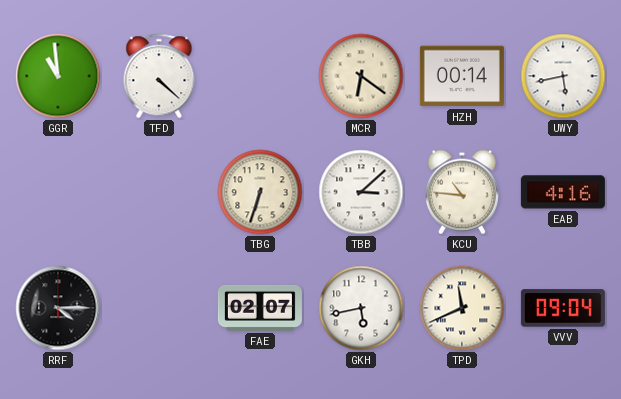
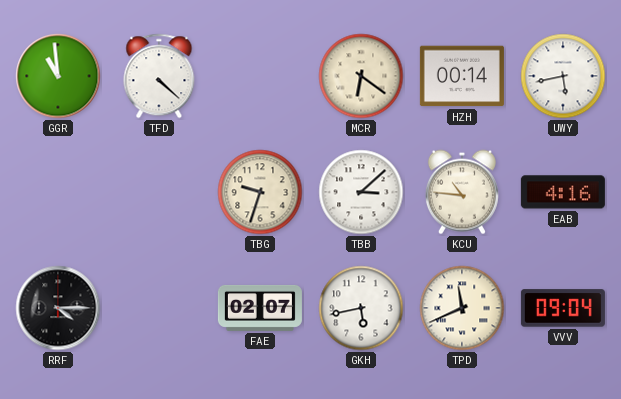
TBG: 6:33 -> 9:33
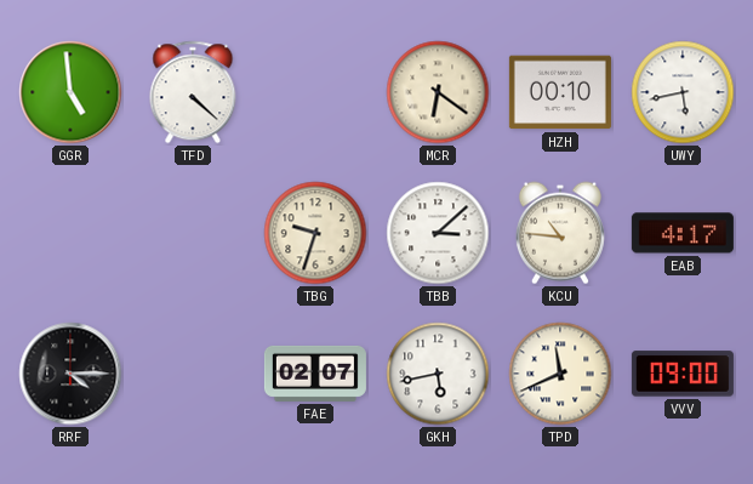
GGR: 10:59 -> 4:59
HZH: 00:14 -> 00:10
EAB: 4:16 -> 4:17
VVV: 09:04 -> 09:00
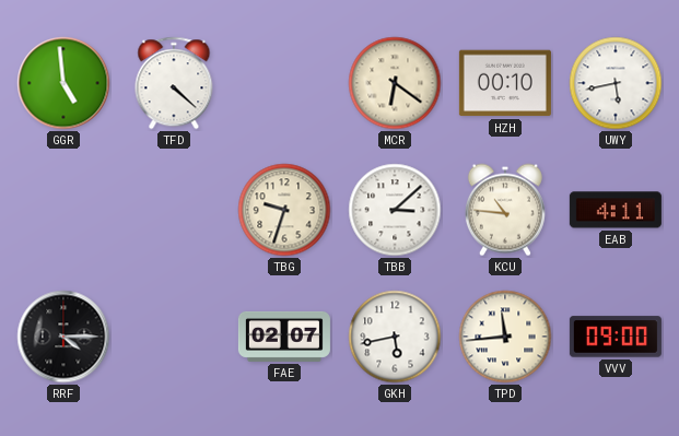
EAB: 4:17 -> 4:11
TPD: 11:41 -> 11:44
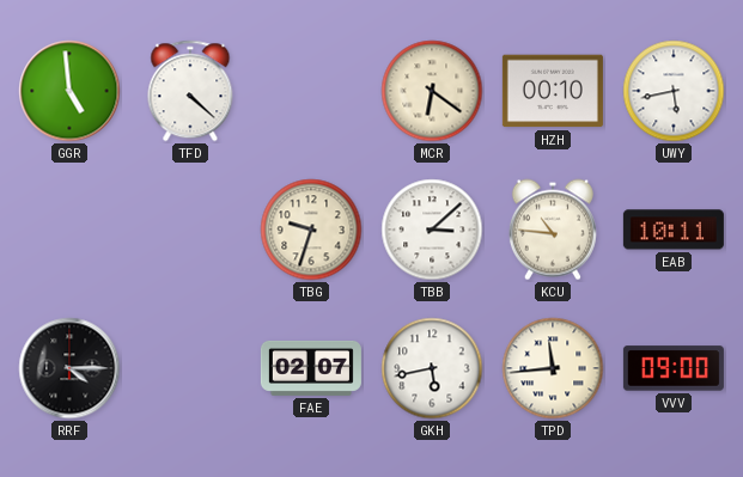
EAB: 4:11 -> 10:11
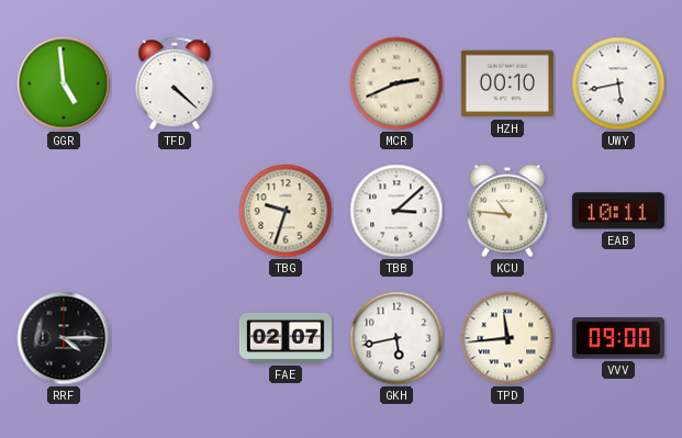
MCR: 6:21 -> 2:41
